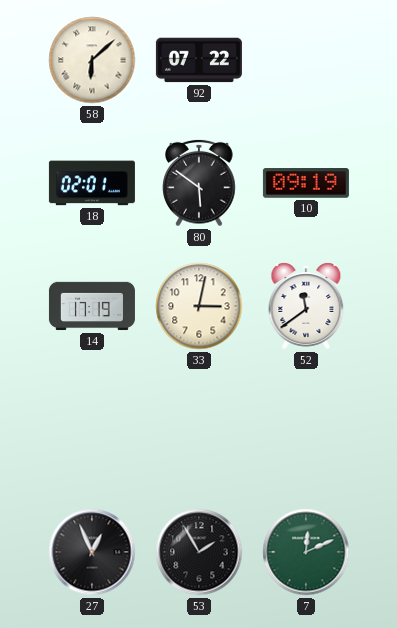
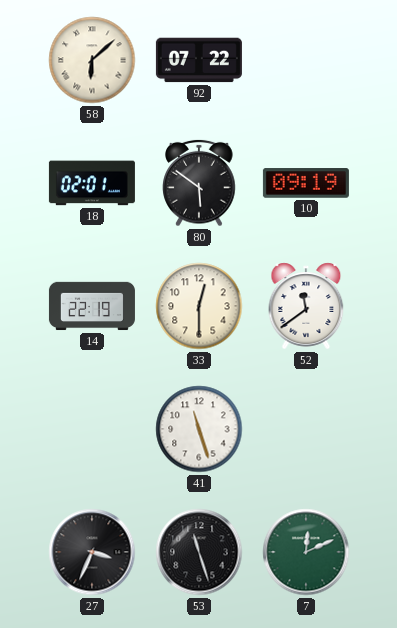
14: 17:19 -> 22:19
33: 3:02 -> 12:30
41: none -> 11:27
27: 12:56 -> 3:34
53: 1:55 -> 11:27
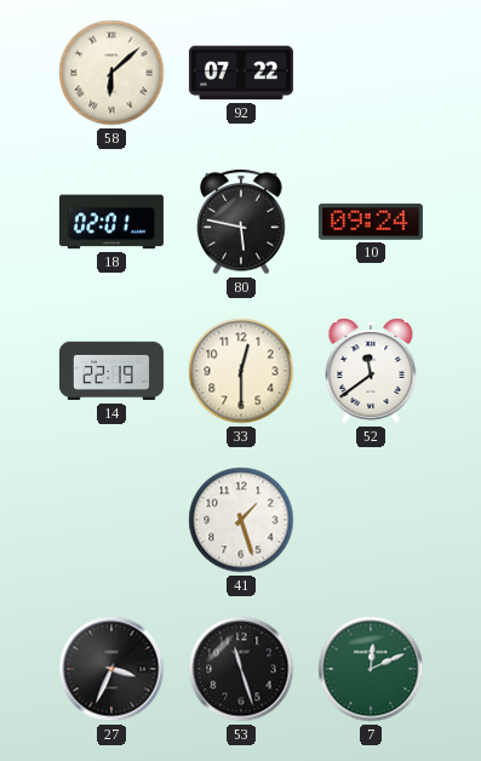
80: 5:51 -> 5:47
10: 09:19 -> 09:24
41: 11:27 -> 1:27
